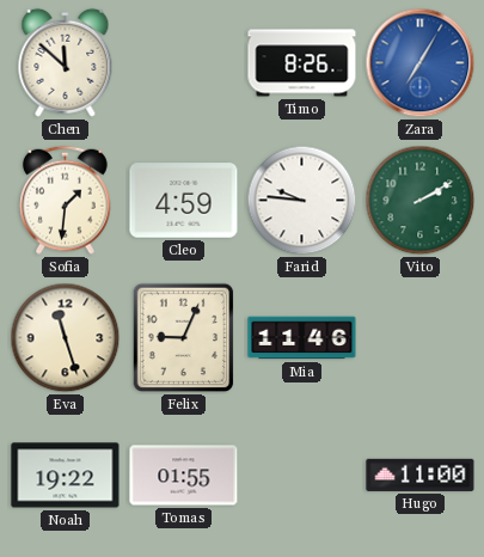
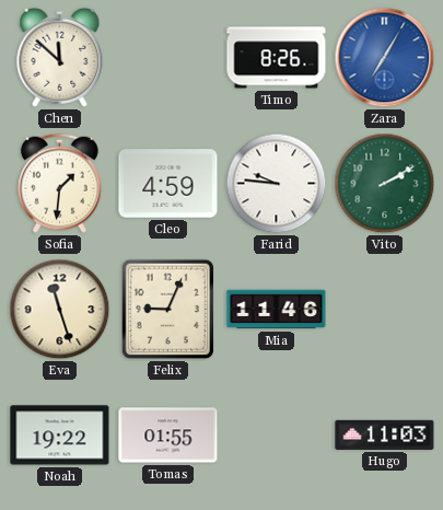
Hugo: 11:00 -> 11:03
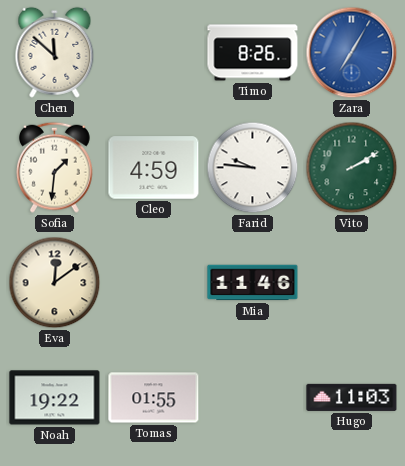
Eva: 11:27 -> 12:09
Felix: 9:04 -> none
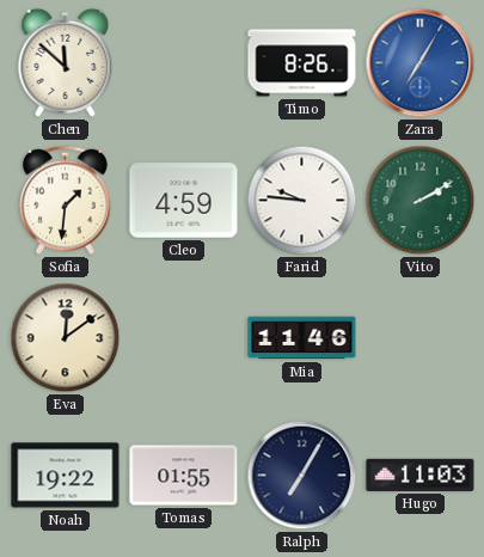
Ralph: none -> 7:05
